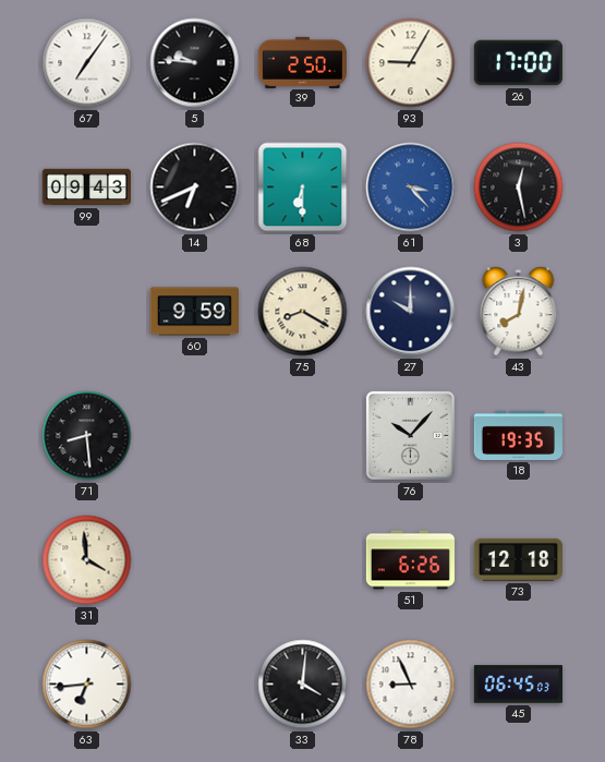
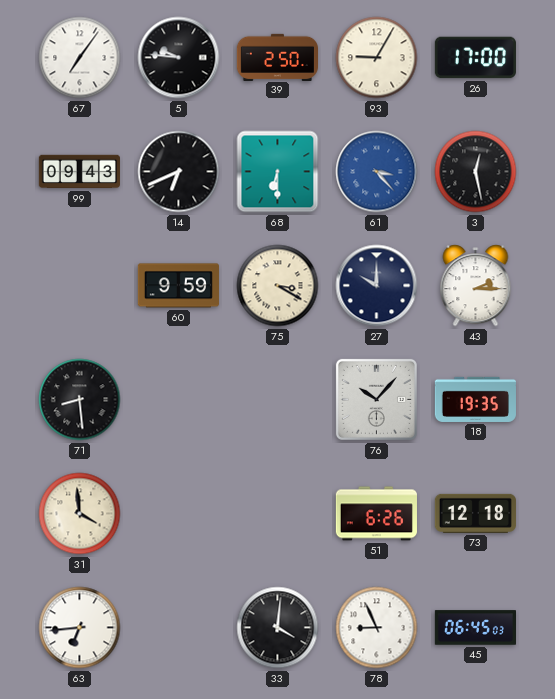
75: 8:20 -> 3:20
43: 8:02 -> 2:15
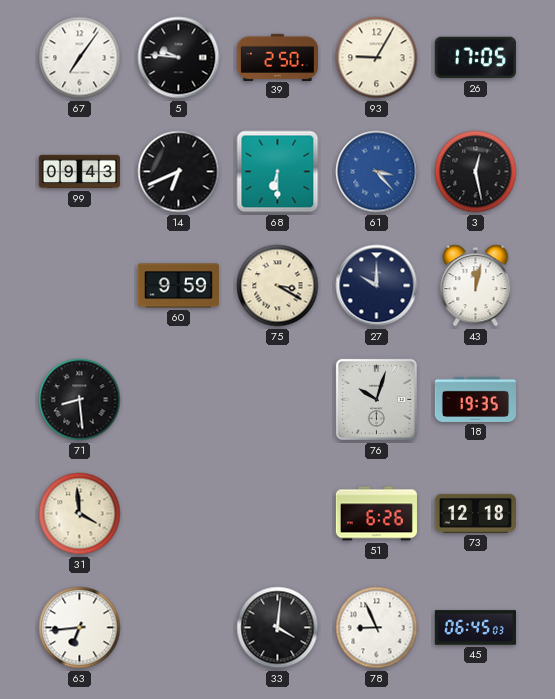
26: 17:00 -> 17:05
43: 2:15 -> 12:02
76: 10:07 -> 10:03
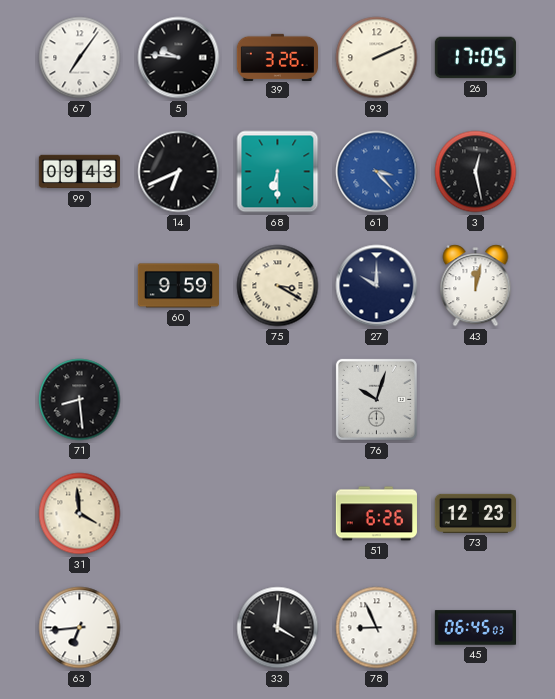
39: 2:50 -> 3:26
93: 9:05 -> 2:11
18: 19:35 -> none
73: 12:18 -> 12:23
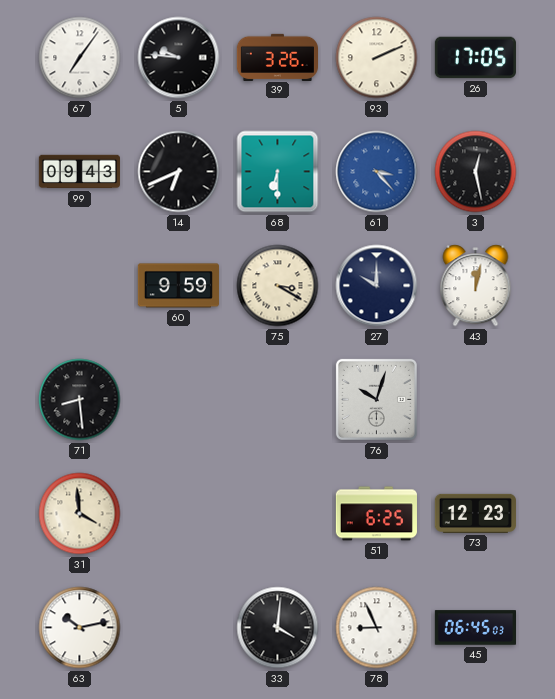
51: 6:26 -> 6:25
63: 6:44 -> 10:13
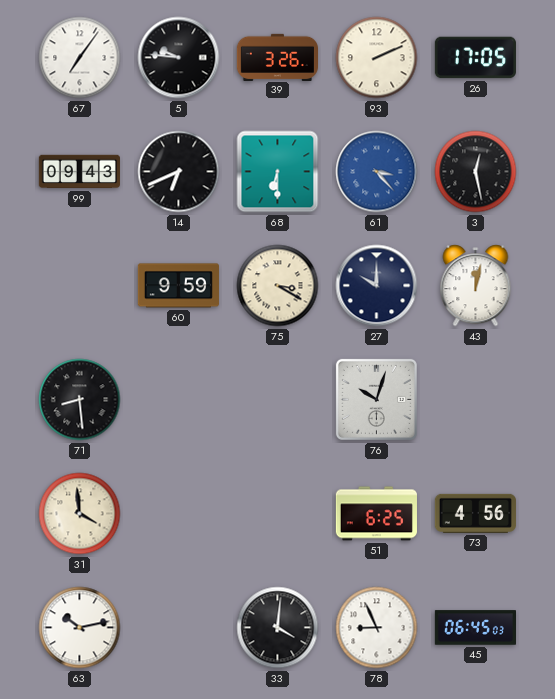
73: 12:23 -> 4:56
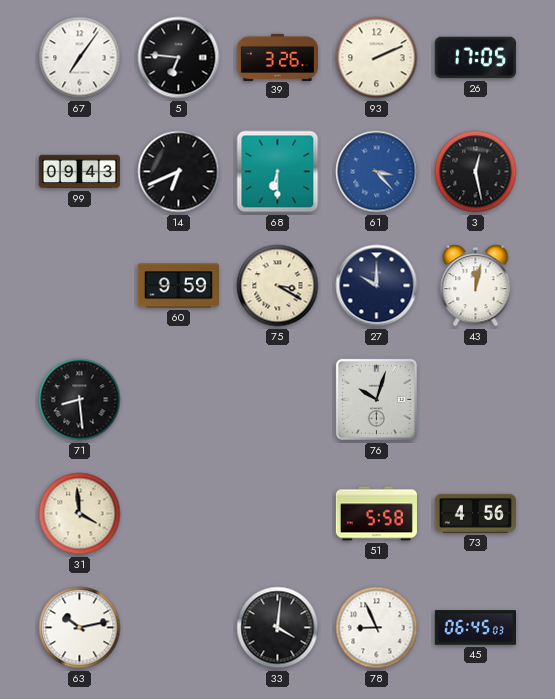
5: 9:46 -> 6:46
51: 6:25 -> 5:58
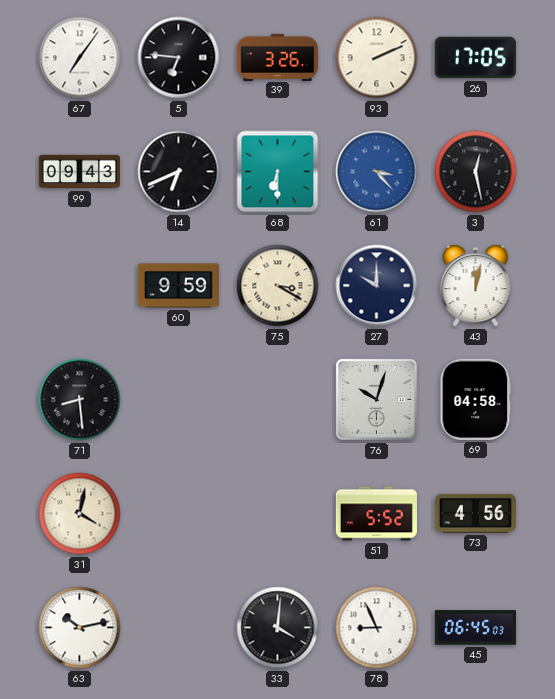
69: none -> 04:58
31: 3:59 -> 4:02
51: 5:58 -> 5:52
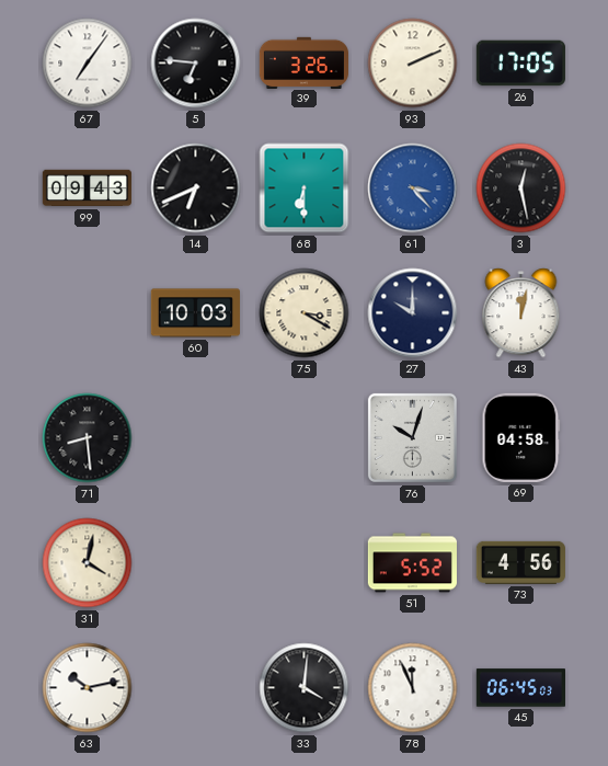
60: 9:59 -> 10:03
78: 8:56 -> 11:56
